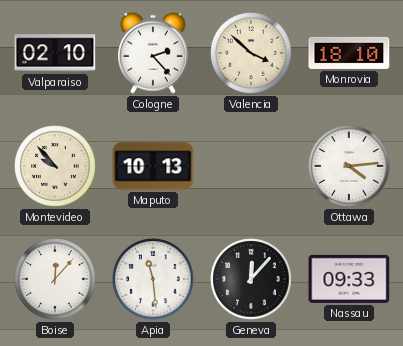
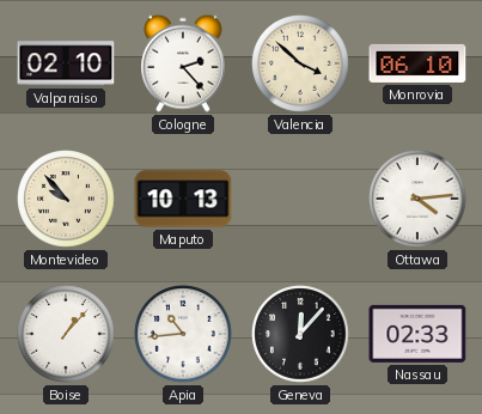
Monrovia: 18:10 -> 06:10
Boise: 12:07 -> 1:07
Apia: 11:29 -> 10:44
Nassau: 09:33 -> 02:33
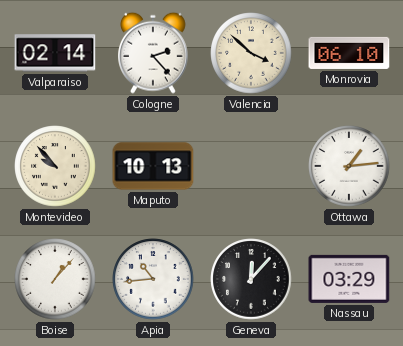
Valparaiso: 02:10 -> 02:14
Ottawa: 4:14 -> 1:14
Nassau: 02:33 -> 03:29
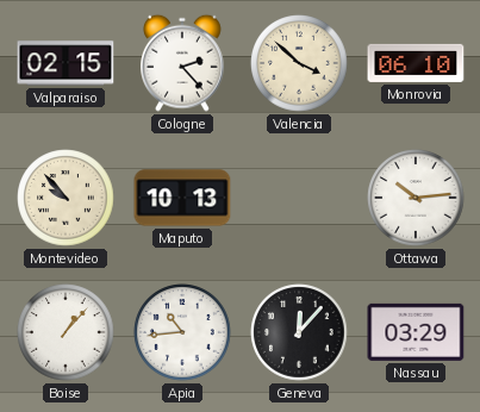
Valparaiso: 02:14 -> 02:15
Ottawa: 1:14 -> 10:14
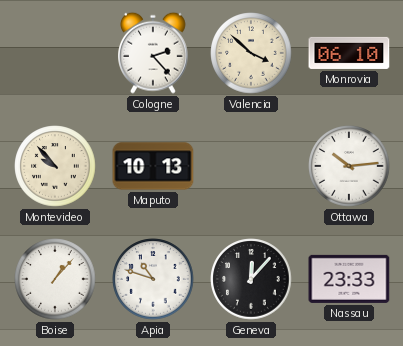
Valparaiso: 02:15 -> none
Apia: 10:44 -> 10:48
Nassau: 03:29 -> 23:33
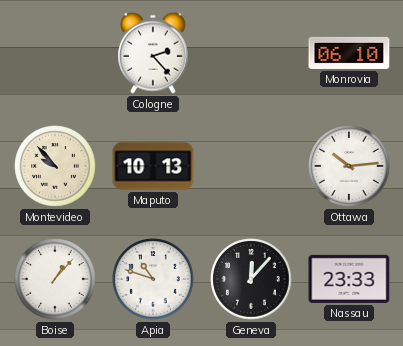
Valencia: 3:52 -> none
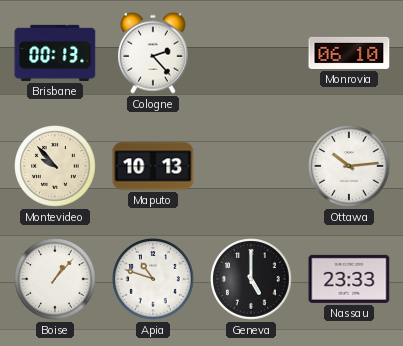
Brisbane: none -> 00:13
Geneva: 12:07 -> 5:00
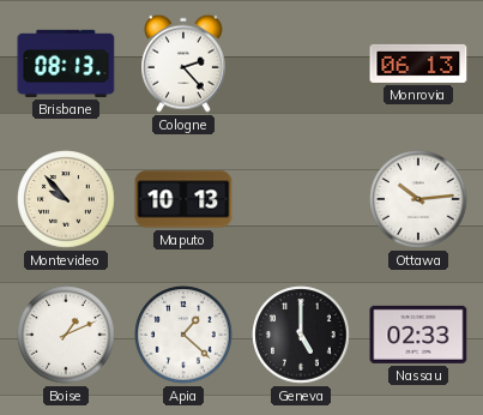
Brisbane: 00:13 -> 08:13
Monrovia: 06:10 -> 06:13
Boise: 1:07 -> 1:11
Apia: 10:48 -> 1:22
Nassau: 23:33 -> 02:33
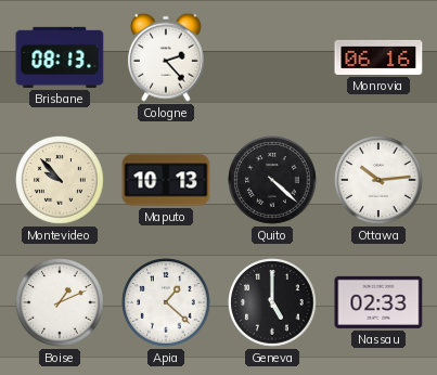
Monrovia: 06:13 -> 06:16
Quito: none -> 4:22
